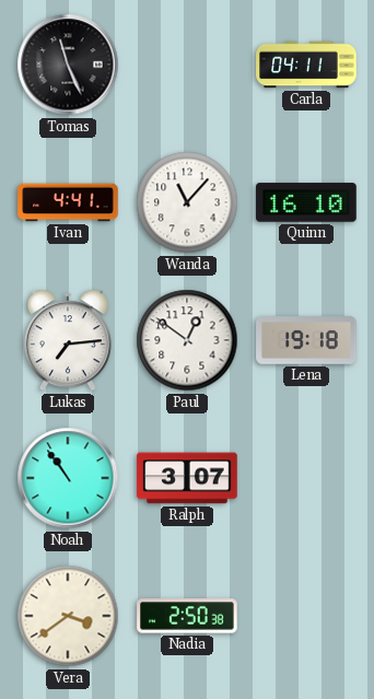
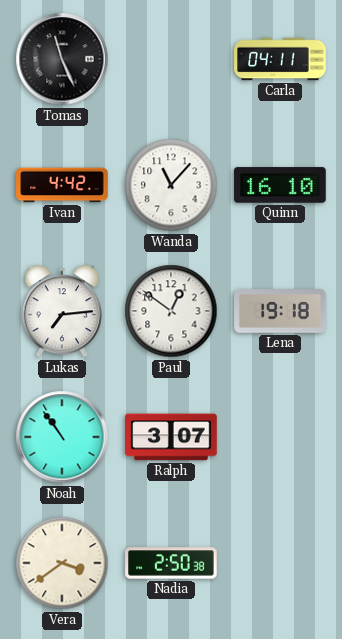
Ivan: 4:41 -> 4:42
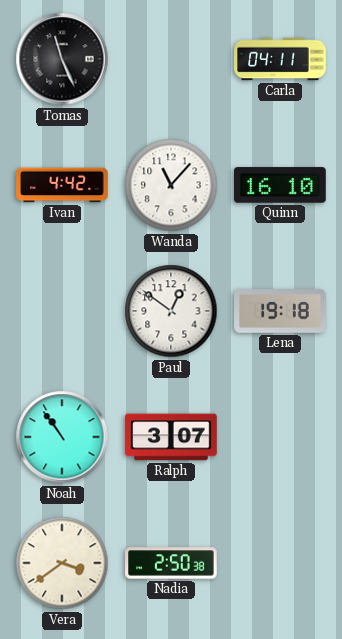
Lukas: 7:14 -> none
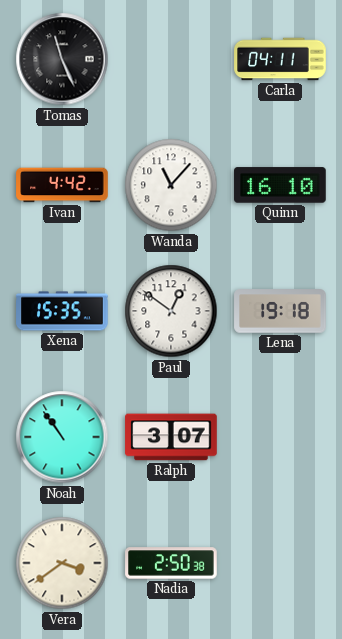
Xena: none -> 15:35
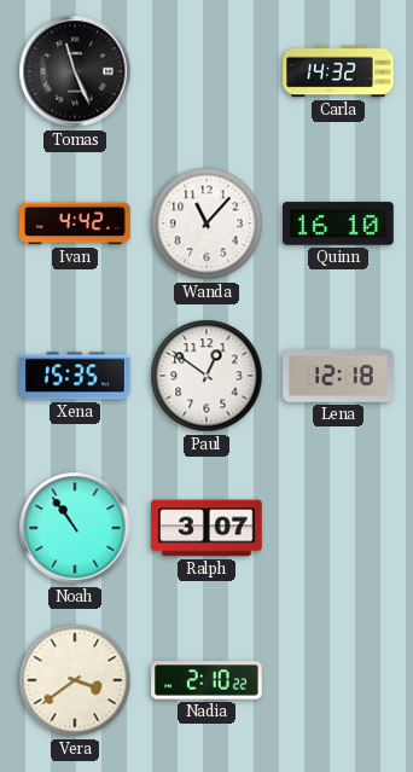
Carla: 04:11 -> 14:32
Lena: 19:18 -> 12:18
Nadia: 2:50 -> 2:10
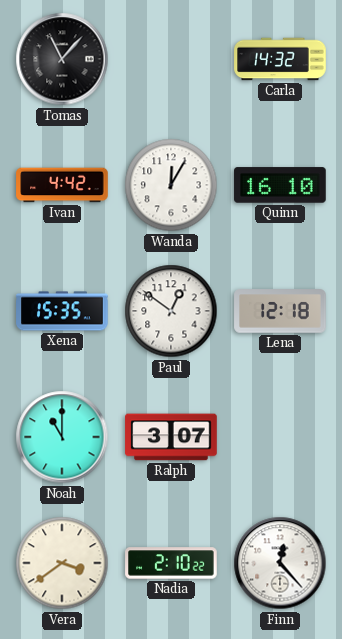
Tomas: 11:26 -> 11:07
Wanda: 11:07 -> 12:05
Noah: 10:54 -> 11:00
Finn: none -> 12:23
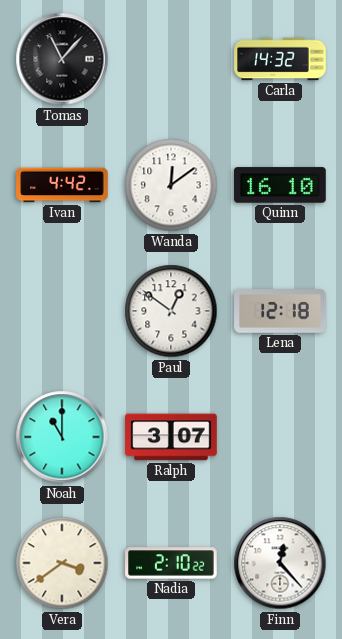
Wanda: 12:05 -> 12:09
Xena: 15:35 -> none
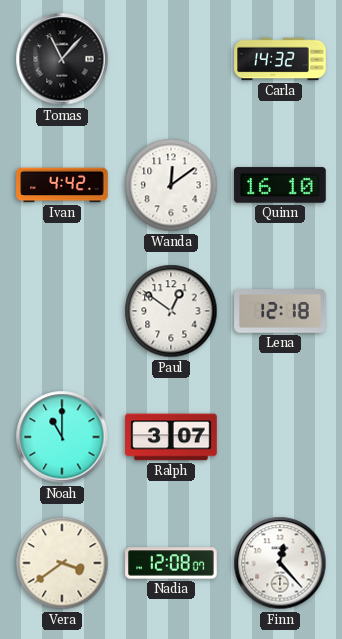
Nadia: 2:10 -> 12:08
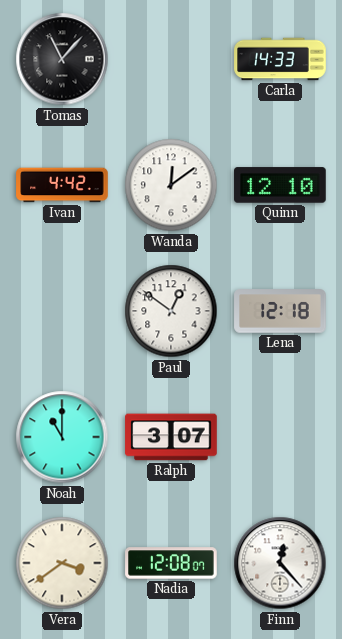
Carla: 14:32 -> 14:33
Quinn: 16:10 -> 12:10
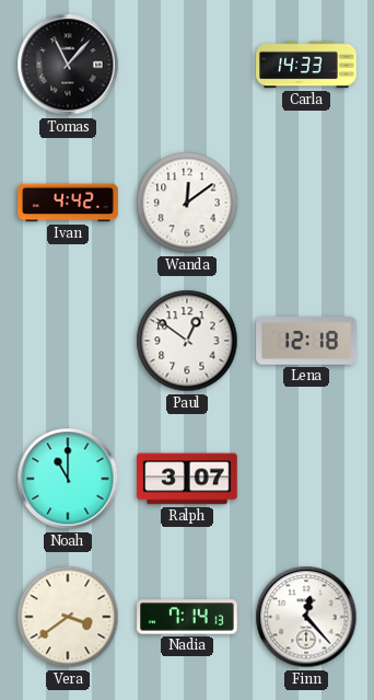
Quinn: 12:10 -> none
Nadia: 12:08 -> 7:14
